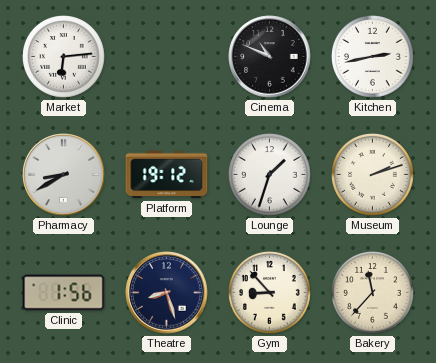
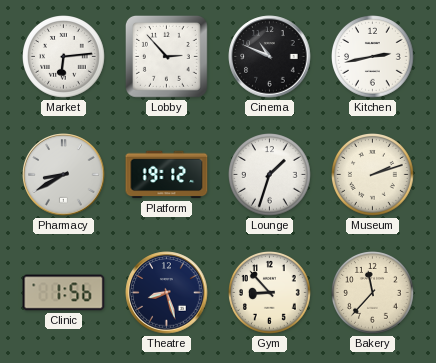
Lobby: none -> 2:53
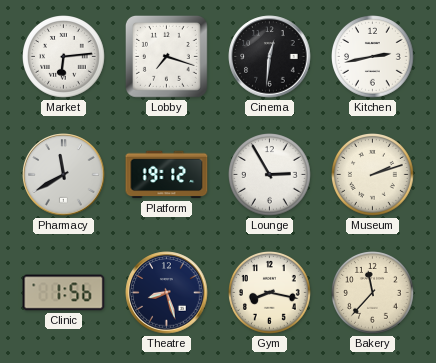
Lobby: 2:53 -> 7:18
Cinema: 10:49 -> 12:31
Pharmacy: 8:40 -> 11:40
Lounge: 1:33 -> 2:55
Gym: 8:53 -> 8:17
